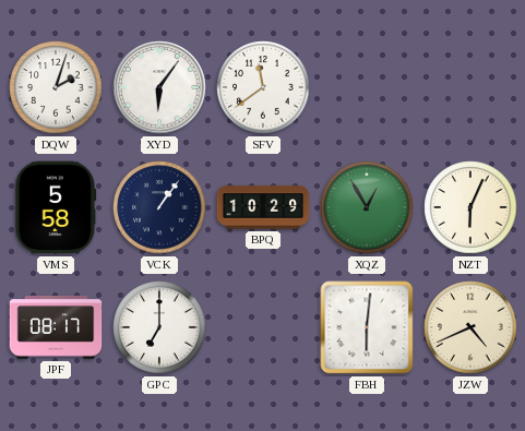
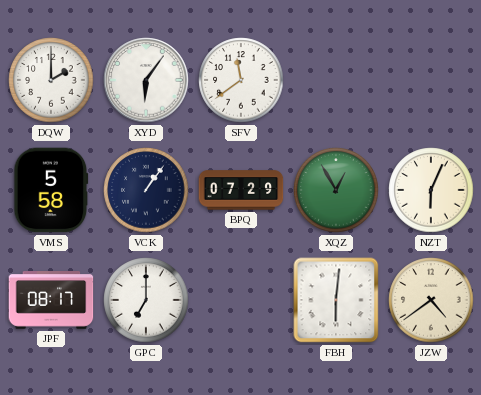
DQW: 2:03 -> 2:00
BPQ: 10:29 -> 07:29
JZW: 4:41 -> 4:39
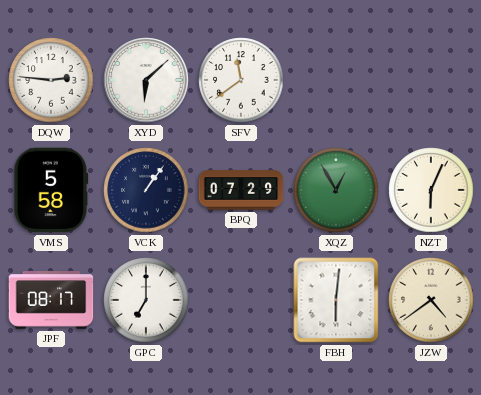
DQW: 2:00 -> 2:46
XYD: 6:06 -> 6:08
